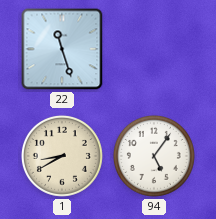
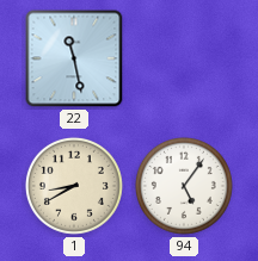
22: 11:27 -> 11:28
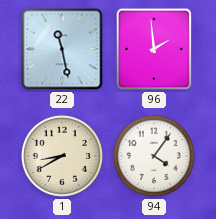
96: none -> 1:59
94: 5:06 -> 4:06
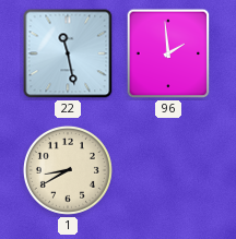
94: 4:06 -> none
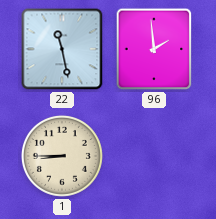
1: 8:40 -> 8:45
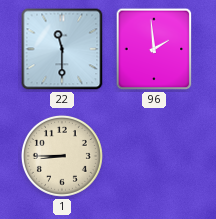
22: 11:28 -> 11:30
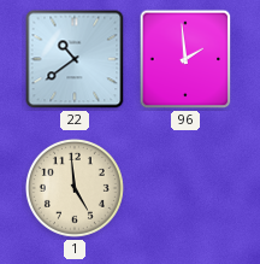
22: 11:30 -> 10:39
1: 8:45 -> 4:59
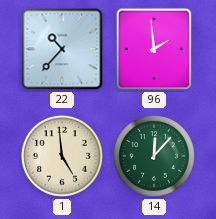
22: 10:39 -> 10:37
14: none -> 12:07
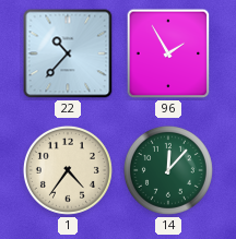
96: 1:59 -> 1:55
1: 4:59 -> 4:36
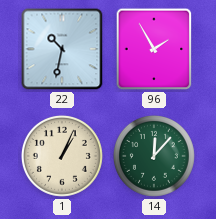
22: 10:37 -> 10:32
1: 4:36 -> 1:04
